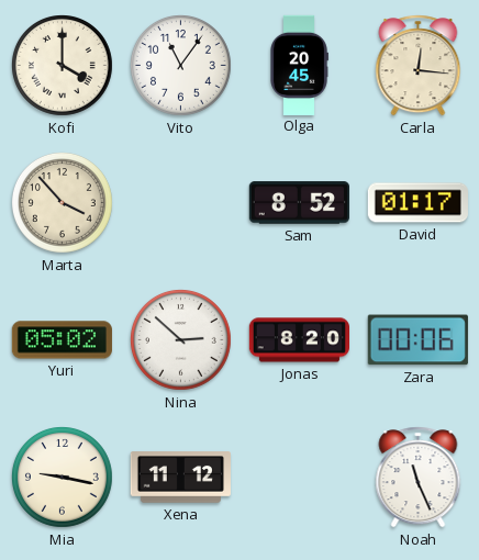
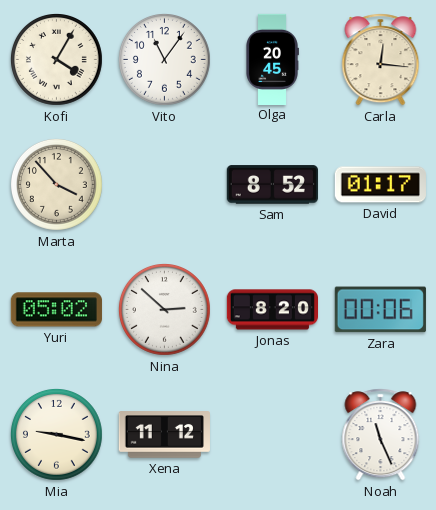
Kofi: 4:00 -> 4:05
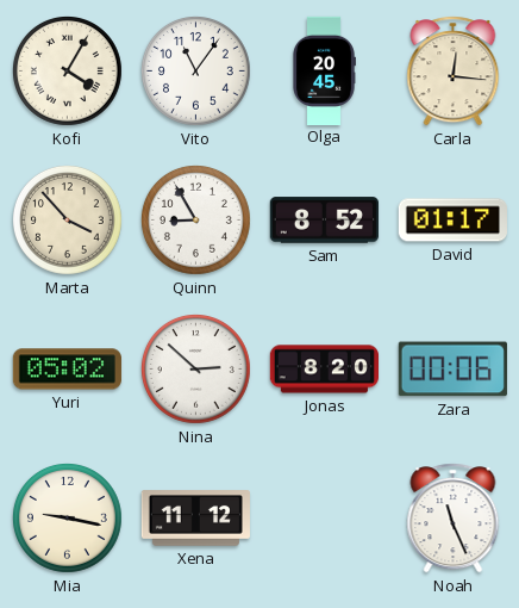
Quinn: none -> 8:55
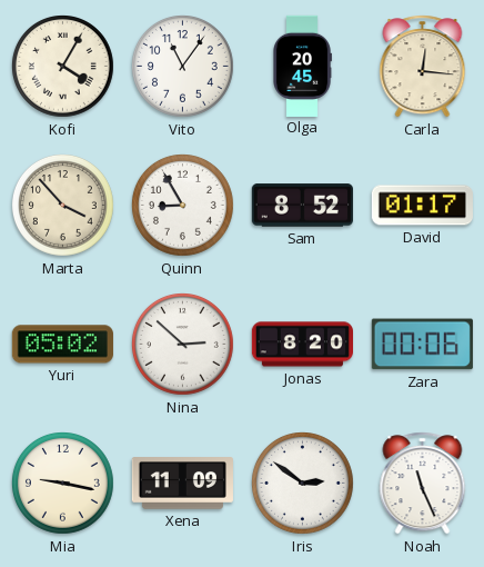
Xena: 11:12 -> 11:09
Iris: none -> 2:51
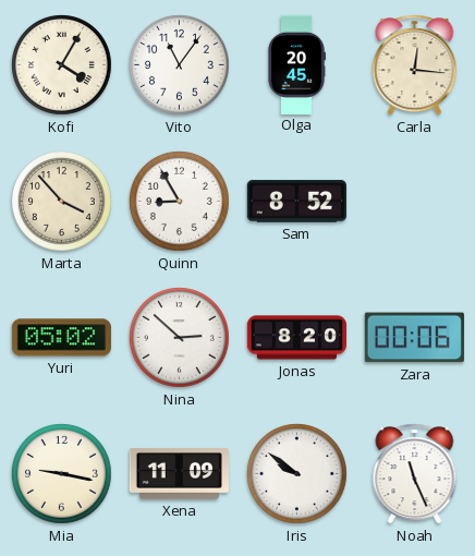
David: 01:17 -> none
Iris: 2:51 -> 9:51
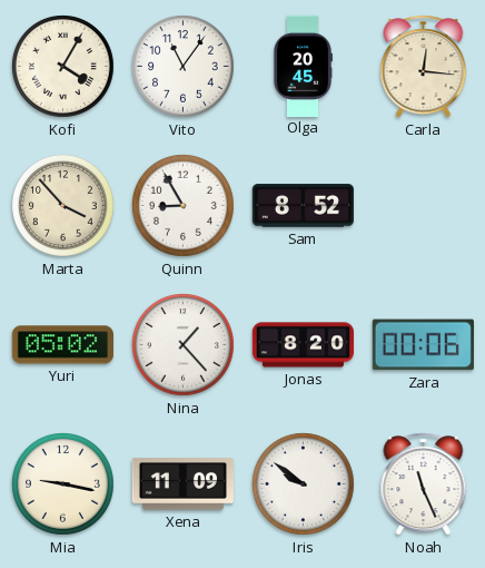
Nina: 2:52 -> 1:23
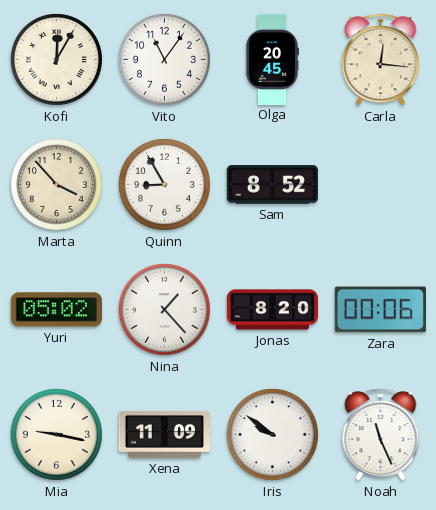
Kofi: 4:05 -> 12:05
